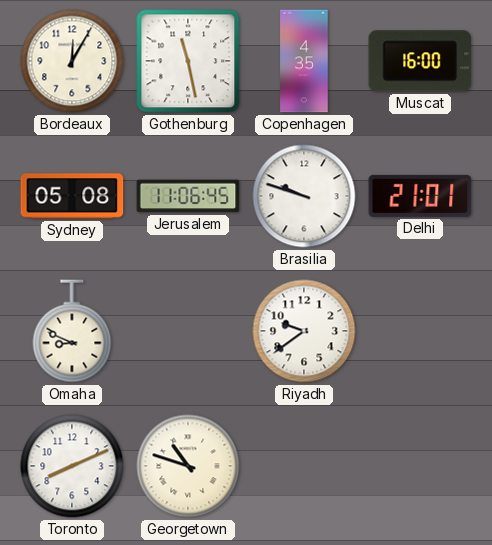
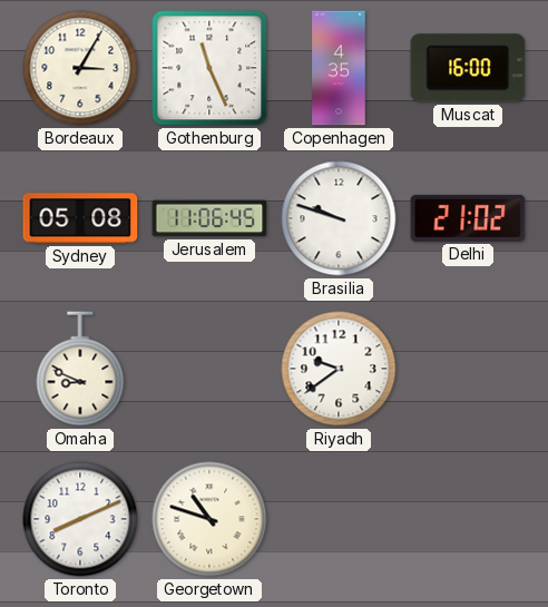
Bordeaux: 12:05 -> 3:05
Gothenburg: 11:28 -> 11:26
Delhi: 21:01 -> 21:02
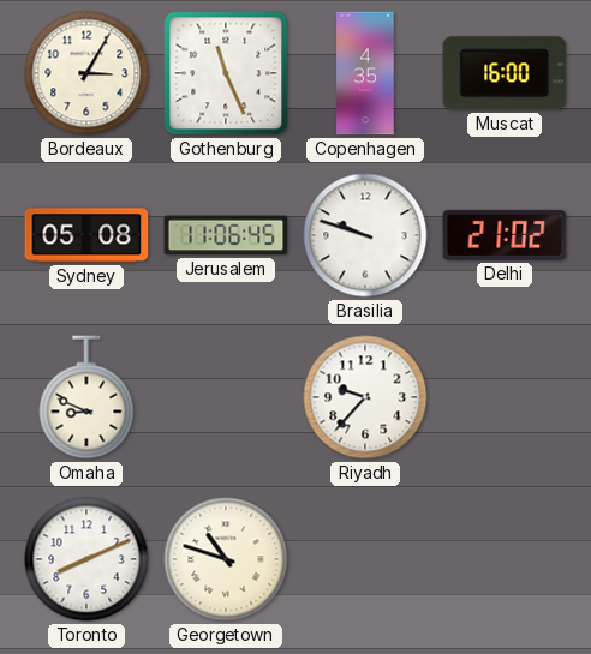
Riyadh: 9:39 -> 9:37
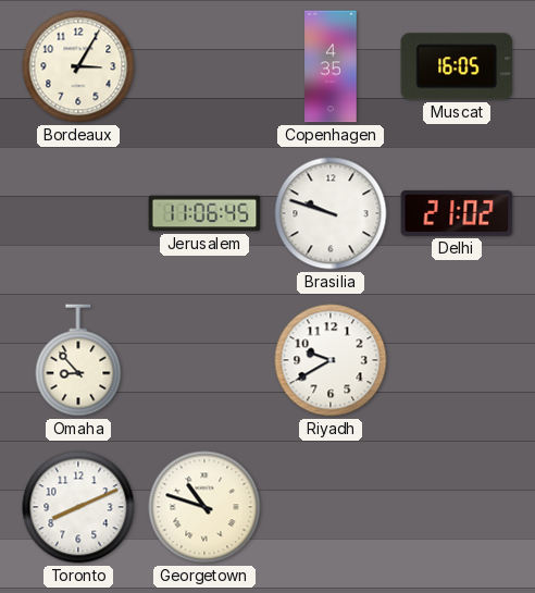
Gothenburg: 11:26 -> none
Muscat: 16:00 -> 16:05
Sydney: 05:08 -> none
Omaha: 8:49 -> 8:53
Riyadh: 9:37 -> 9:40
